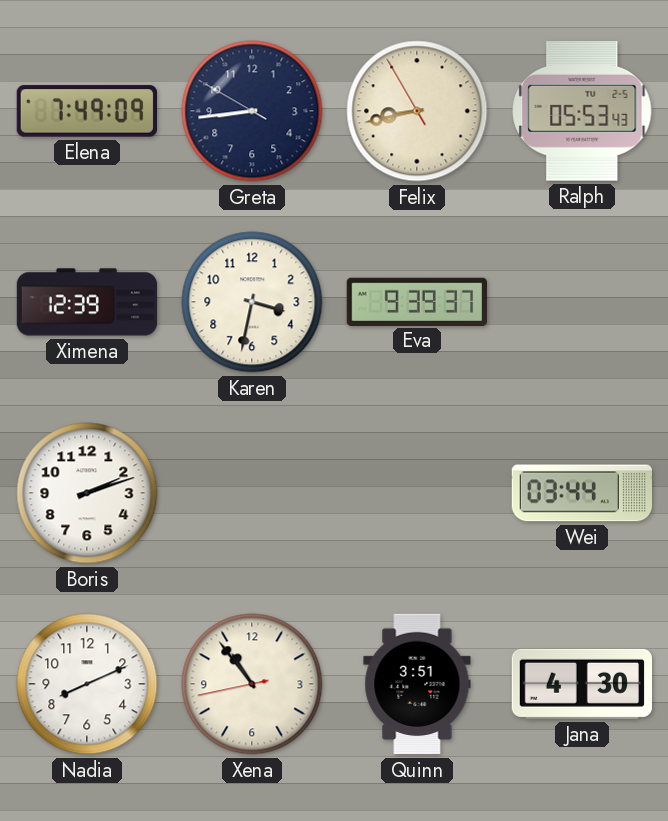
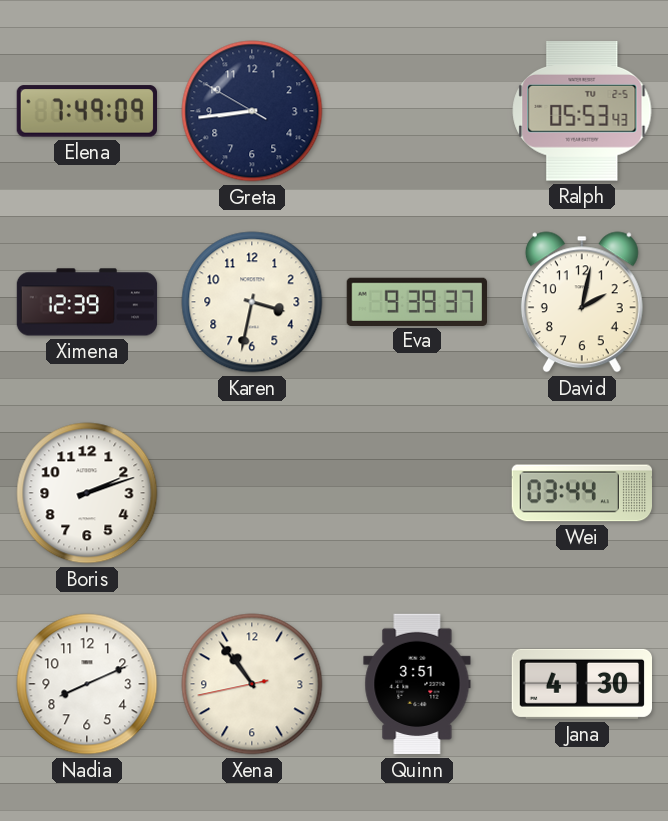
Felix: 8:42 -> none
David: none -> 2:02
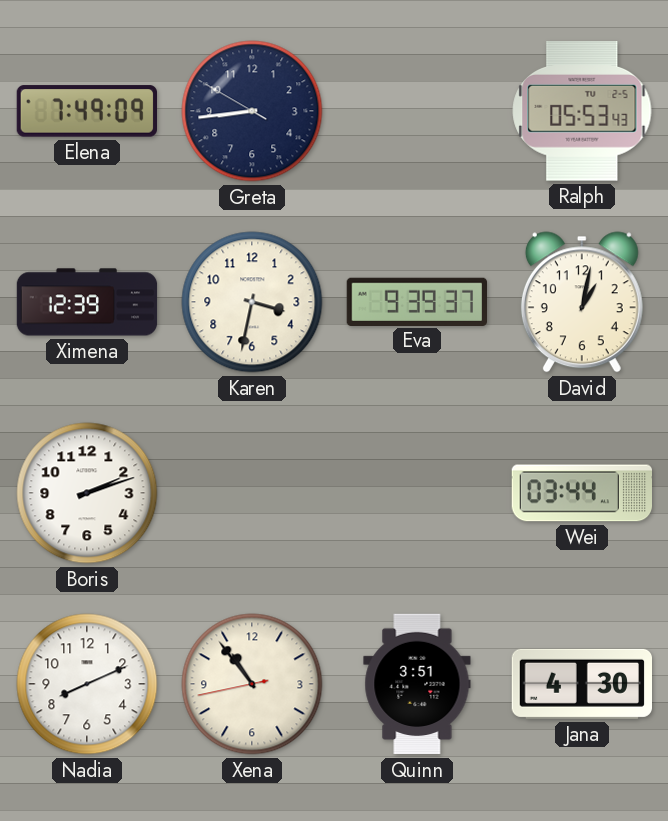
David: 2:02 -> 1:02
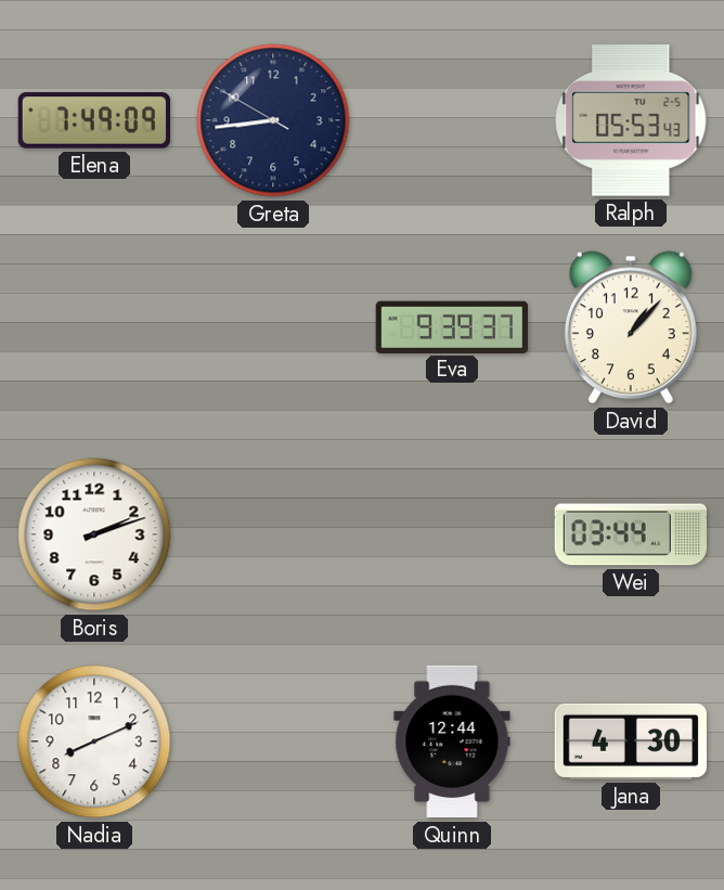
Ximena: 12:39 -> none
Karen: 3:32 -> none
David: 1:02 -> 1:07
Xena: 10:53 -> none
Quinn: 3:51 -> 12:44
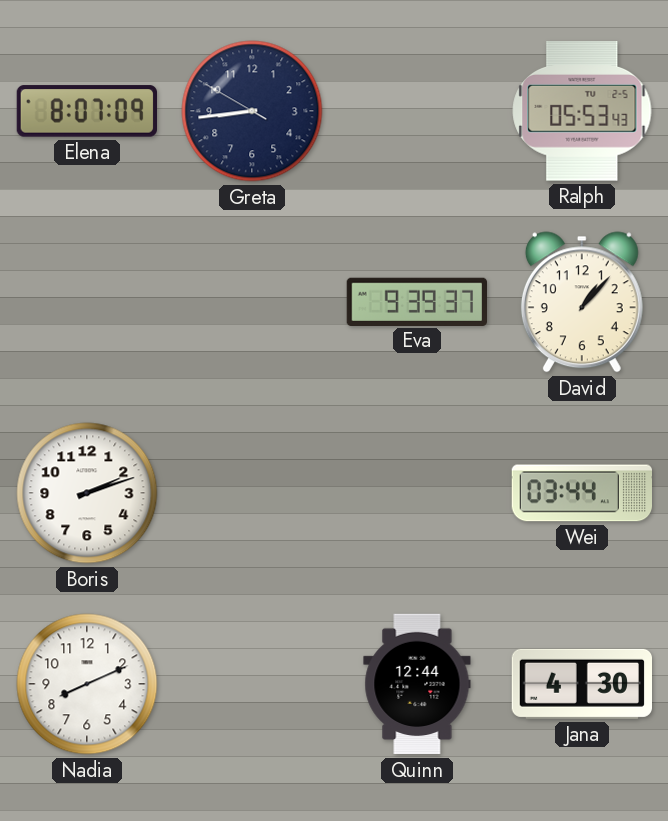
Elena: 7:49 -> 8:07
